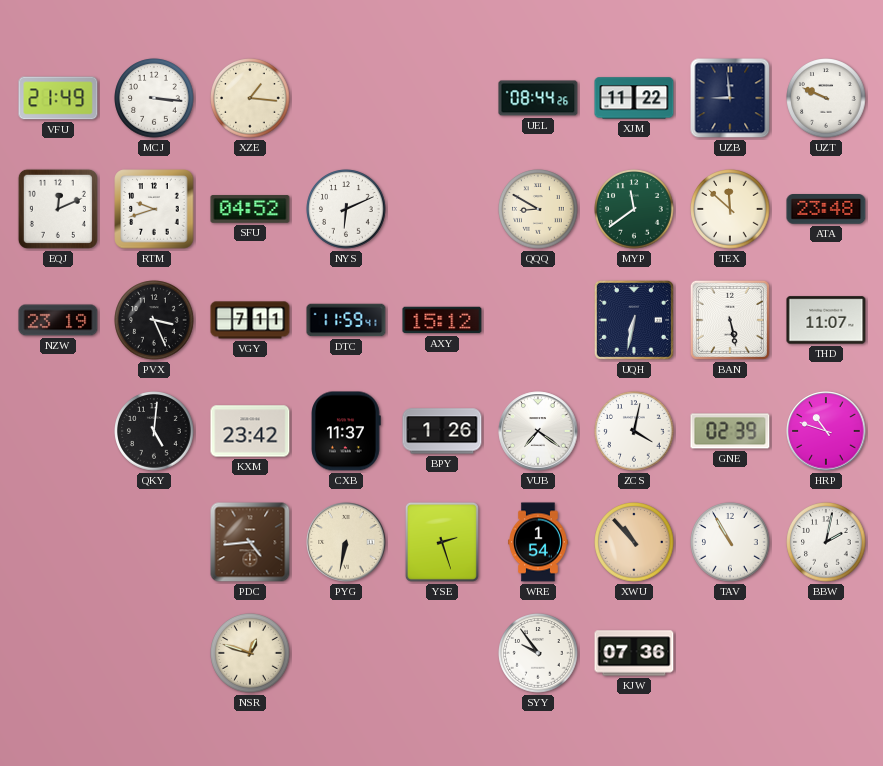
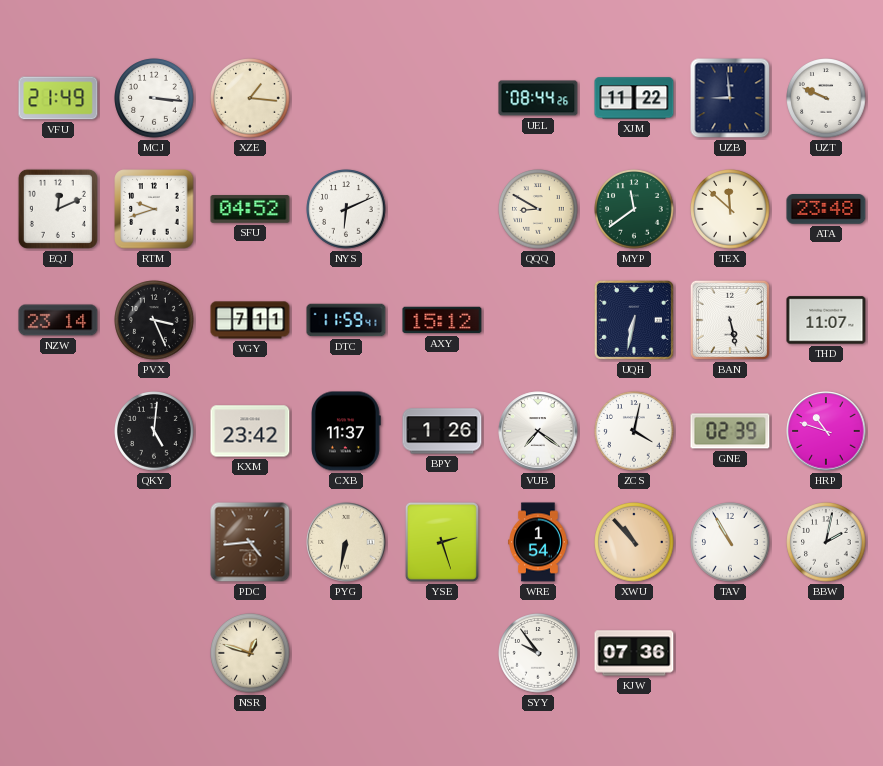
NZW: 23:19 -> 23:14
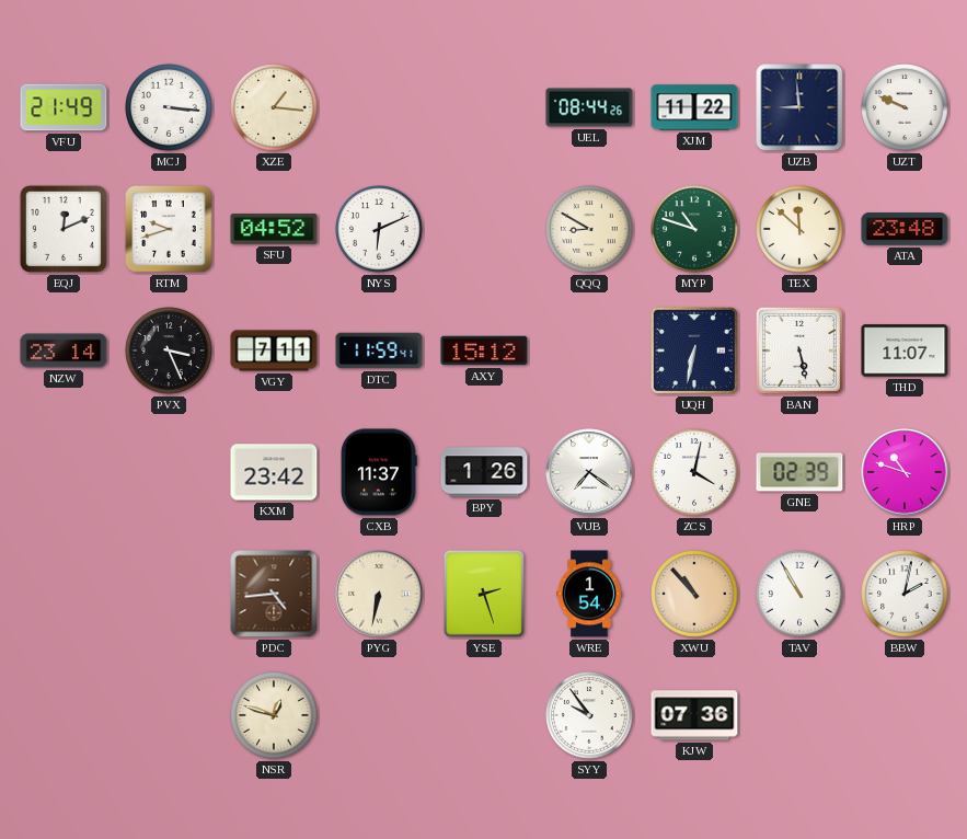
MYP: 11:39 -> 10:48
QKY: 5:01 -> none
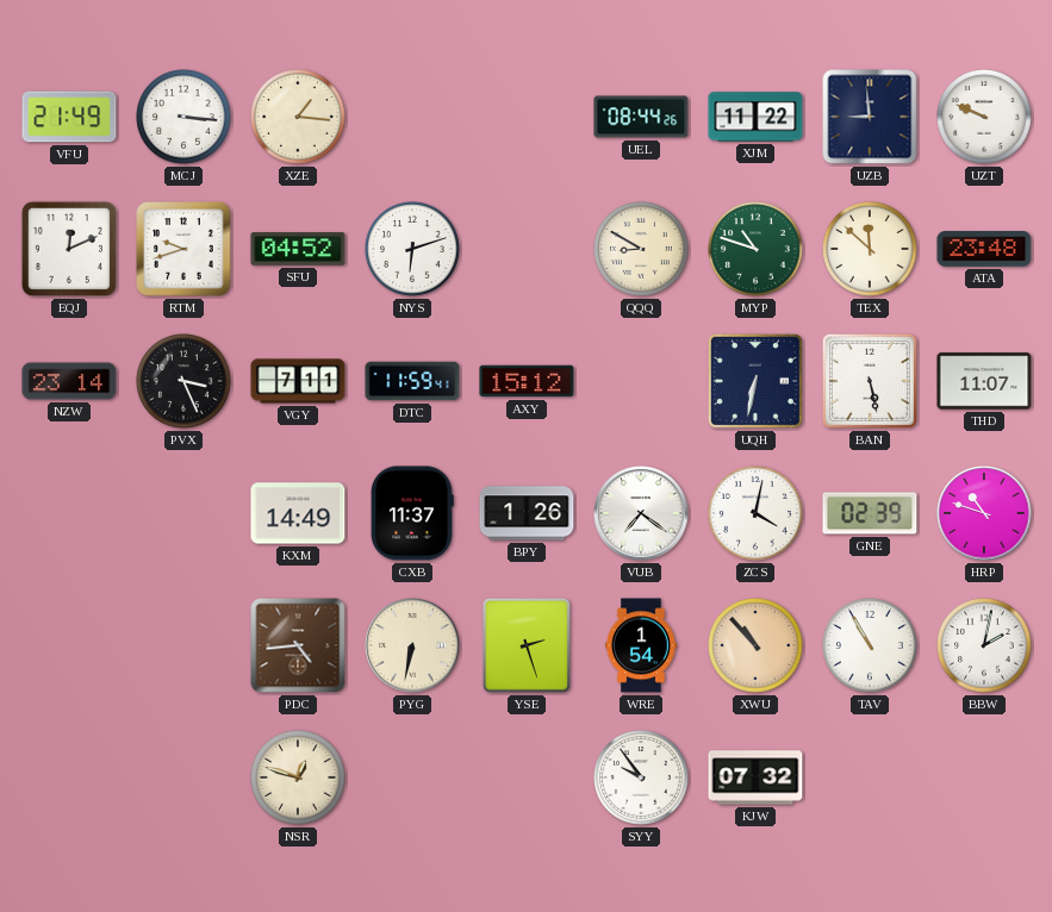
NYS: 6:11 -> 6:12
KXM: 23:42 -> 14:49
KJW: 07:36 -> 07:32
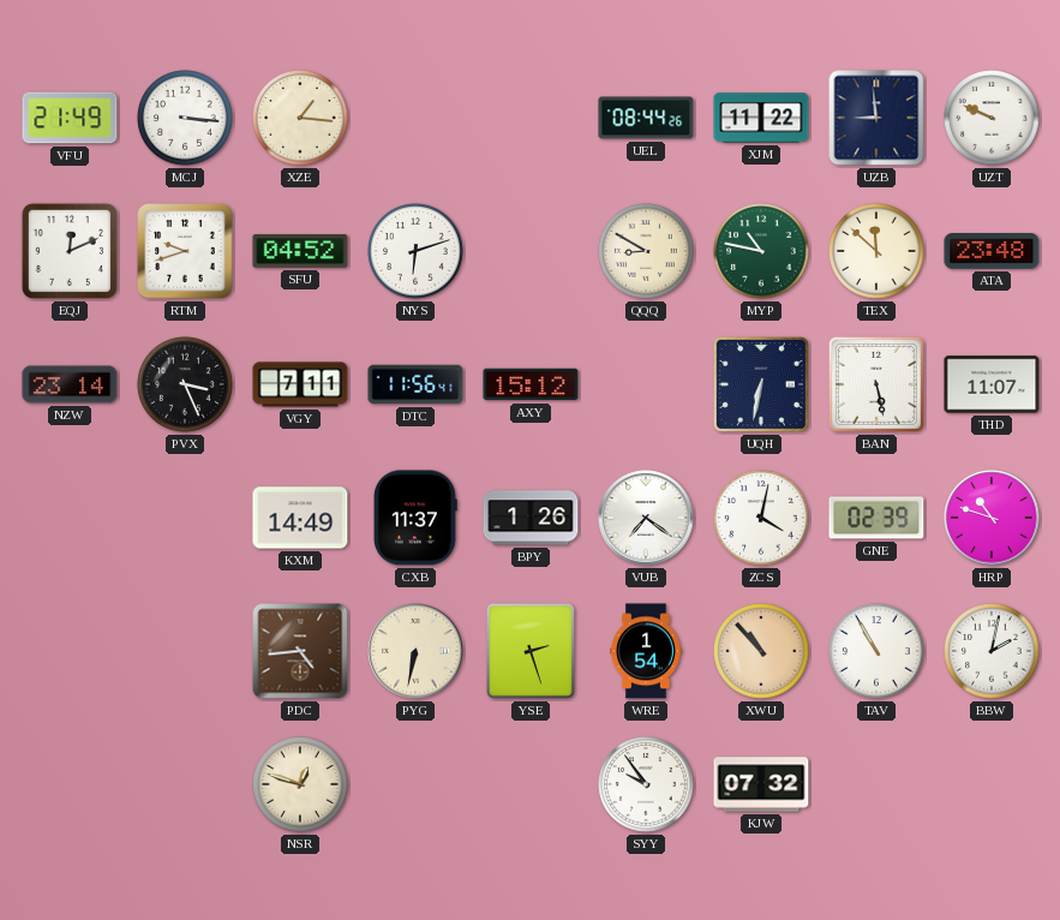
MYP: 10:48 -> 10:47
DTC: 11:59 -> 11:56
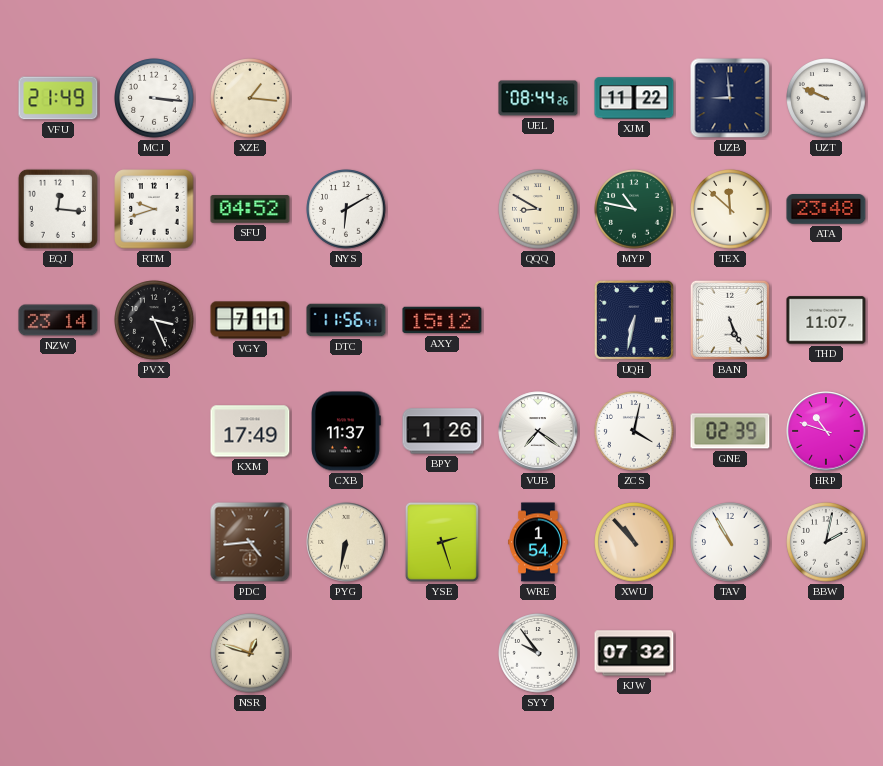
EQJ: 12:11 -> 12:16
NYS: 6:12 -> 6:10
BAN: 5:28 -> 5:26
KXM: 14:49 -> 17:49
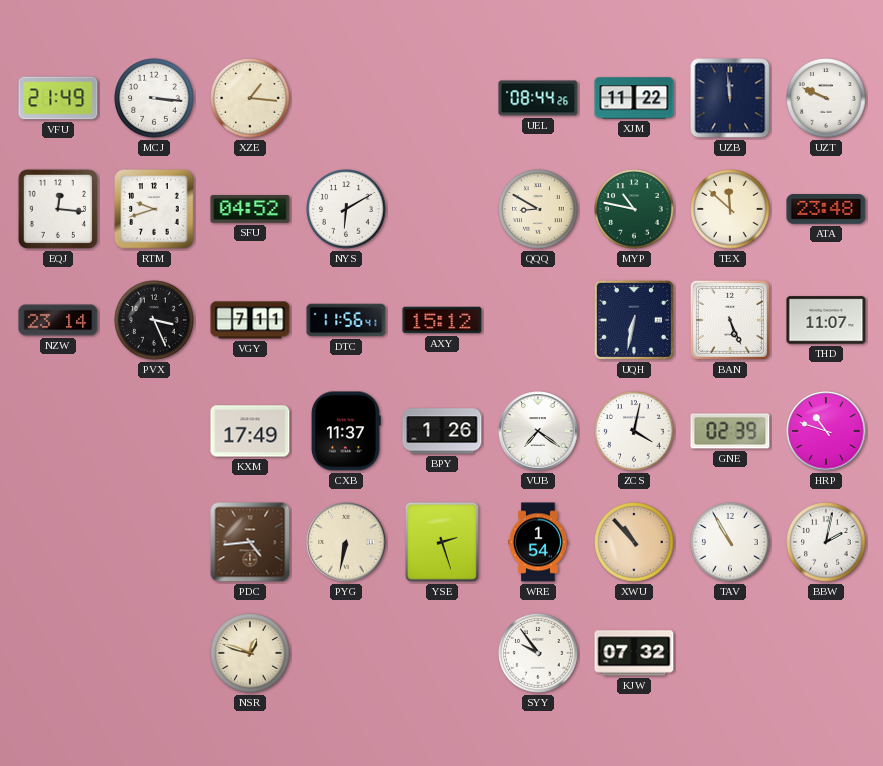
UZB: 8:59 -> 11:59
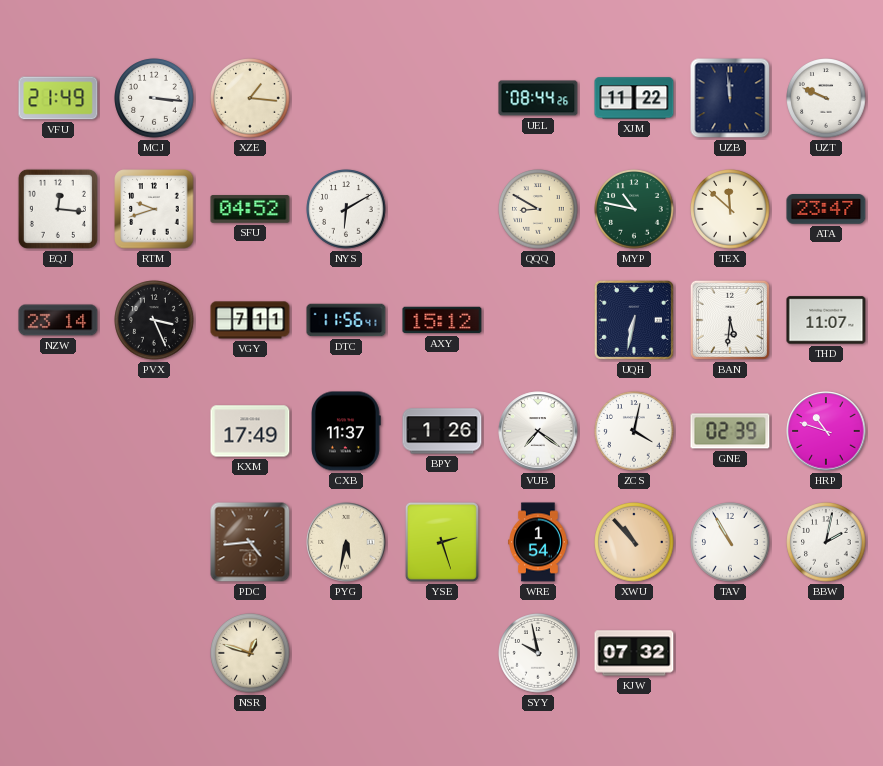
ATA: 23:48 -> 23:47
BAN: 5:26 -> 5:31
PYG: 6:32 -> 5:32
SYY: 9:54 -> 9:58
